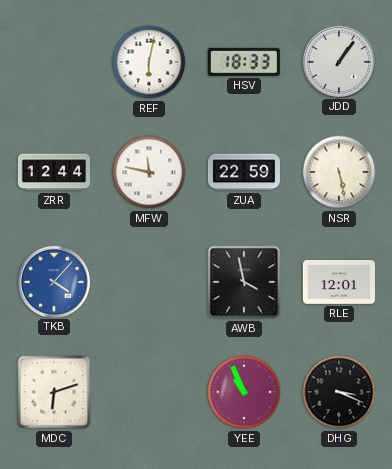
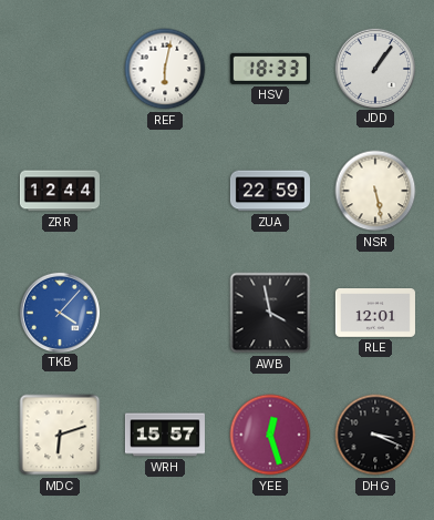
MFW: 11:47 -> none
WRH: none -> 15:57
YEE: 10:56 -> 12:27
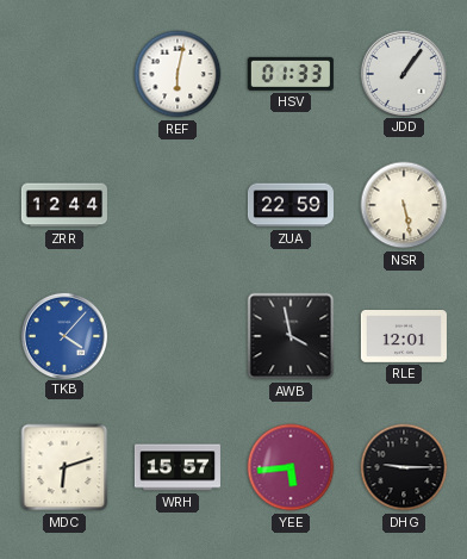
HSV: 18:33 -> 01:33
YEE: 12:27 -> 5:44
DHG: 3:19 -> 9:15
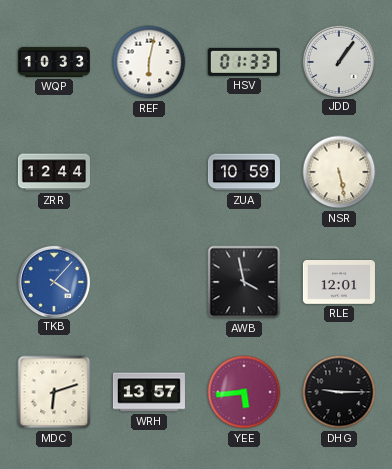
WQP: none -> 10:33
ZUA: 22:59 -> 10:59
WRH: 15:57 -> 13:57
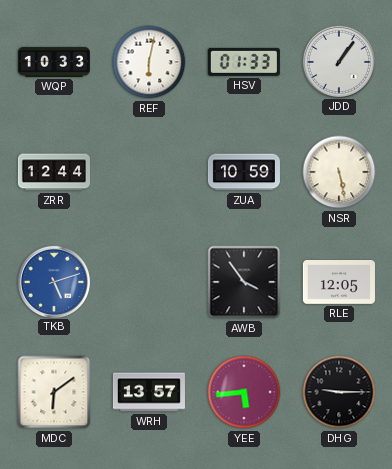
TKB: 4:07 -> 5:12
AWB: 3:58 -> 3:54
RLE: 12:01 -> 12:05
MDC: 6:12 -> 6:09
